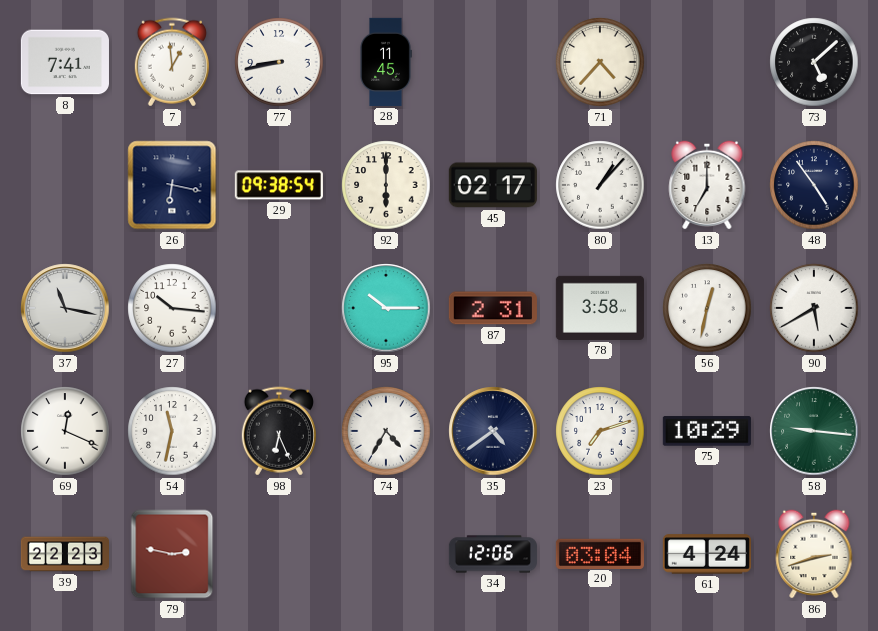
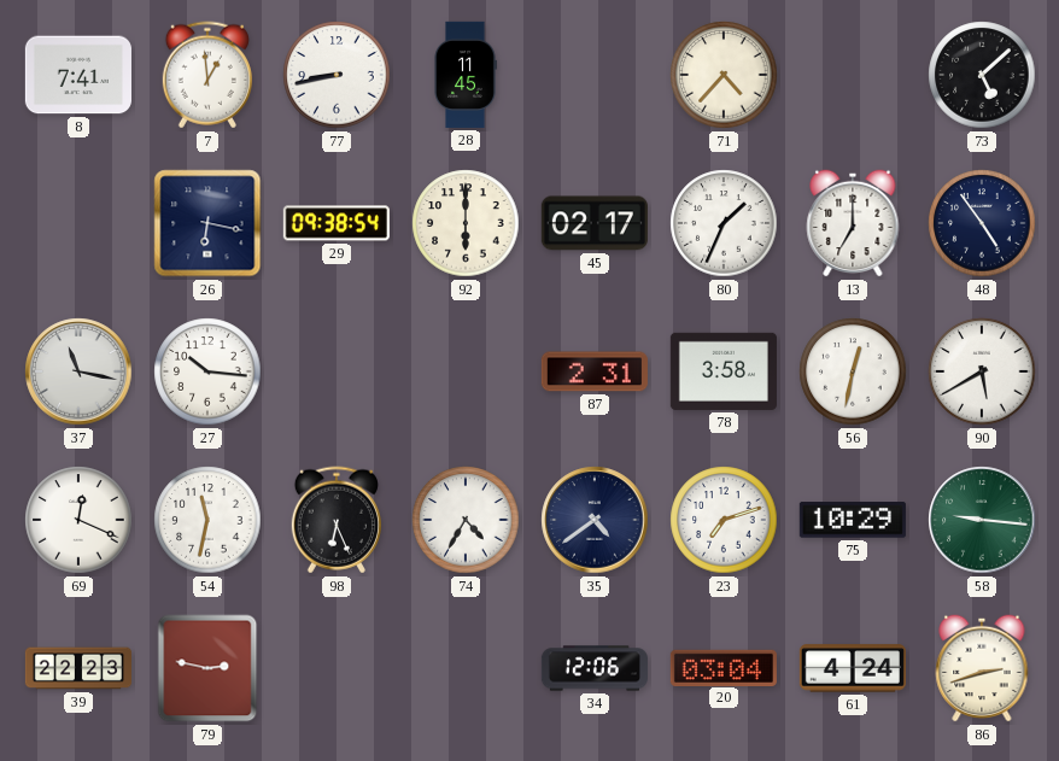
80: 1:07 -> 1:34
95: 10:15 -> none
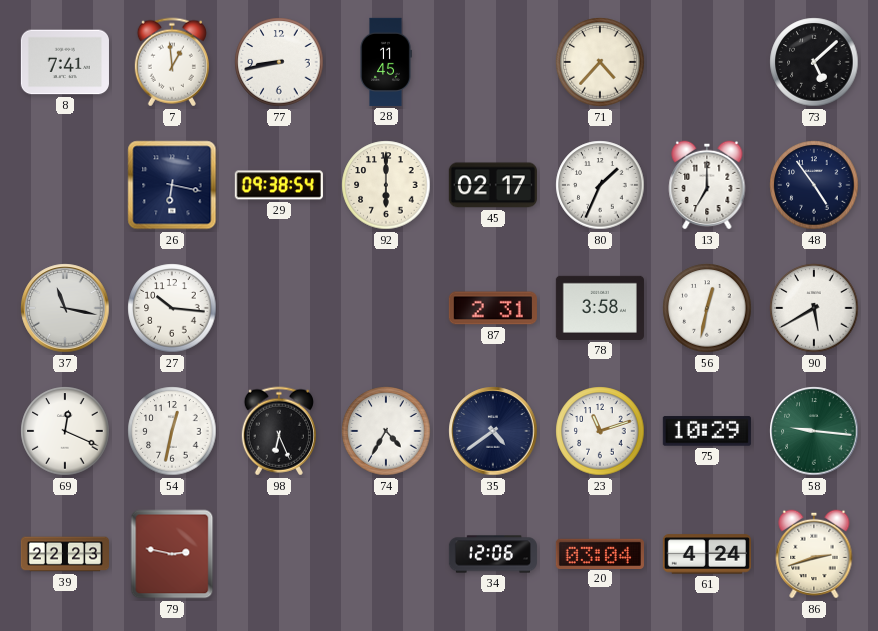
54: 11:32 -> 12:32
23: 7:12 -> 11:12
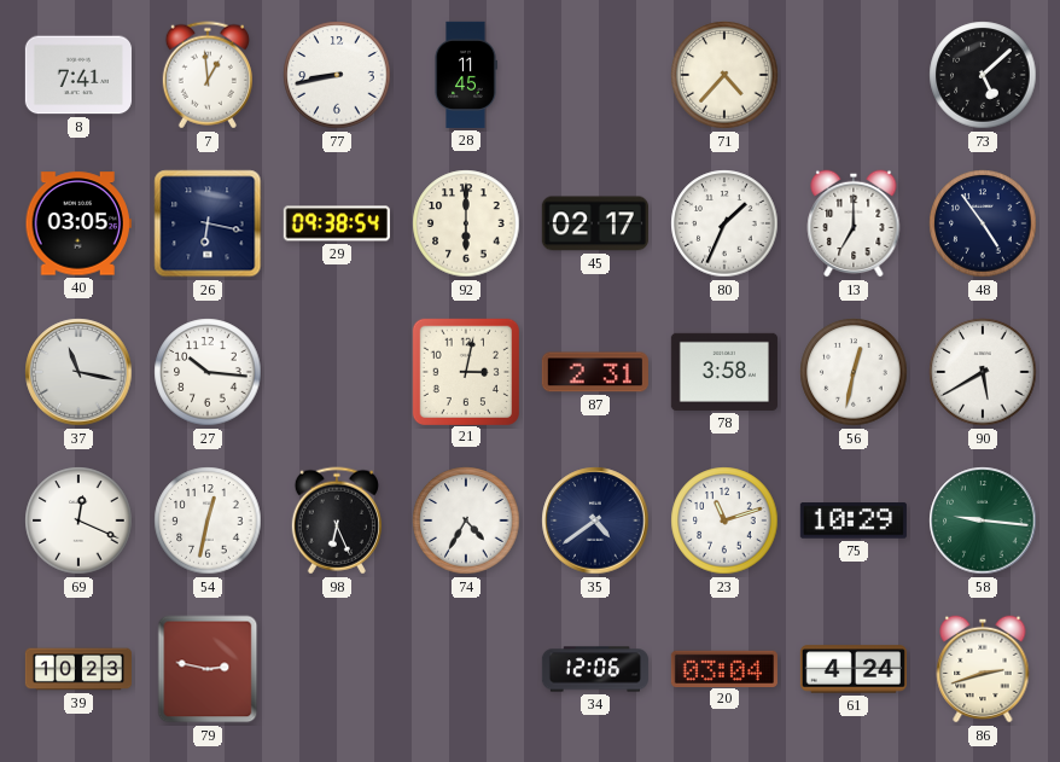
40: none -> 03:05
21: none -> 3:02
39: 22:23 -> 10:23
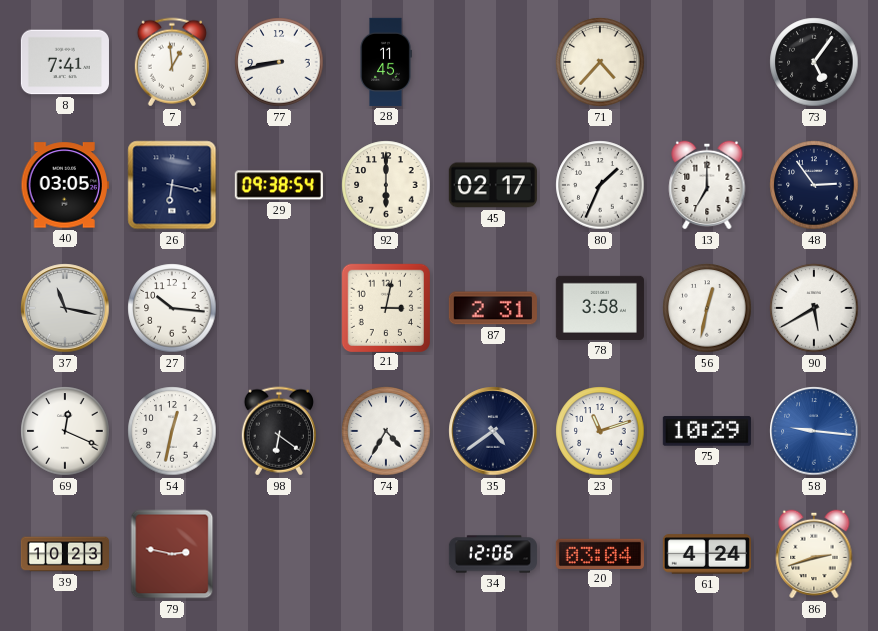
73: 5:08 -> 5:06
48: 4:54 -> 2:54
98: 6:26 -> 6:21
58 dial: green -> blue
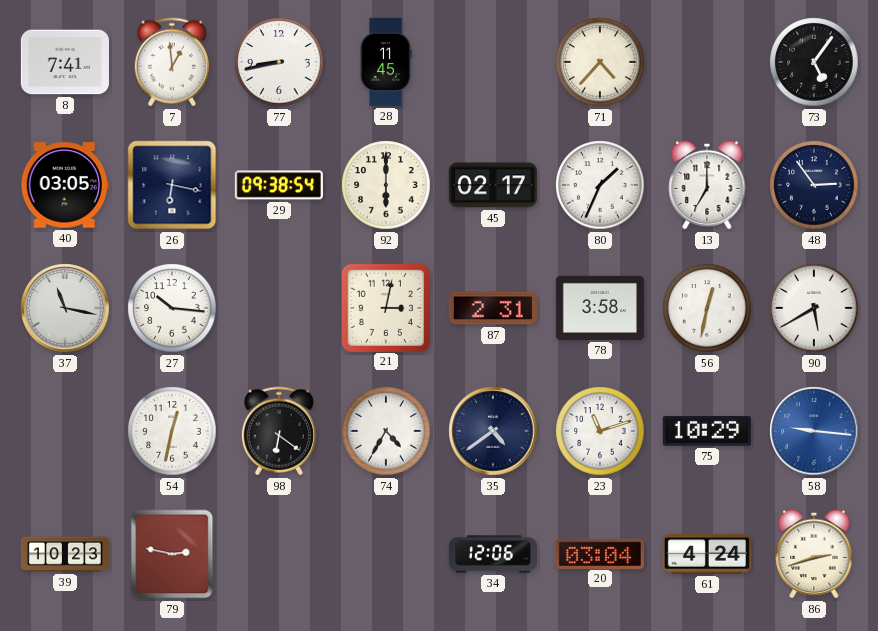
69: 12:19 -> none
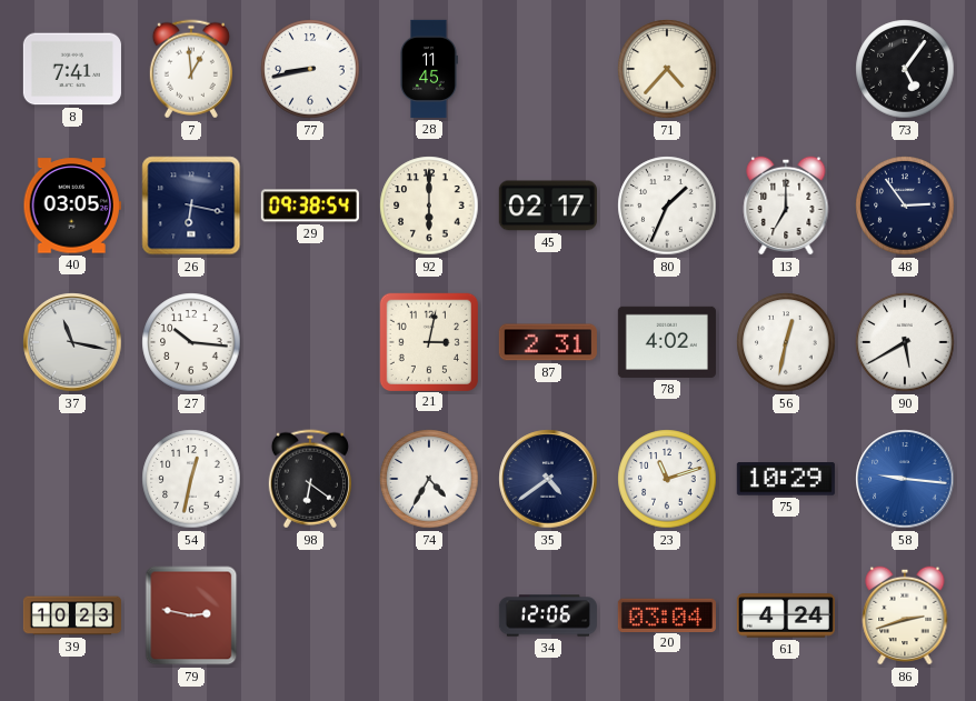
78: 3:58 -> 4:02
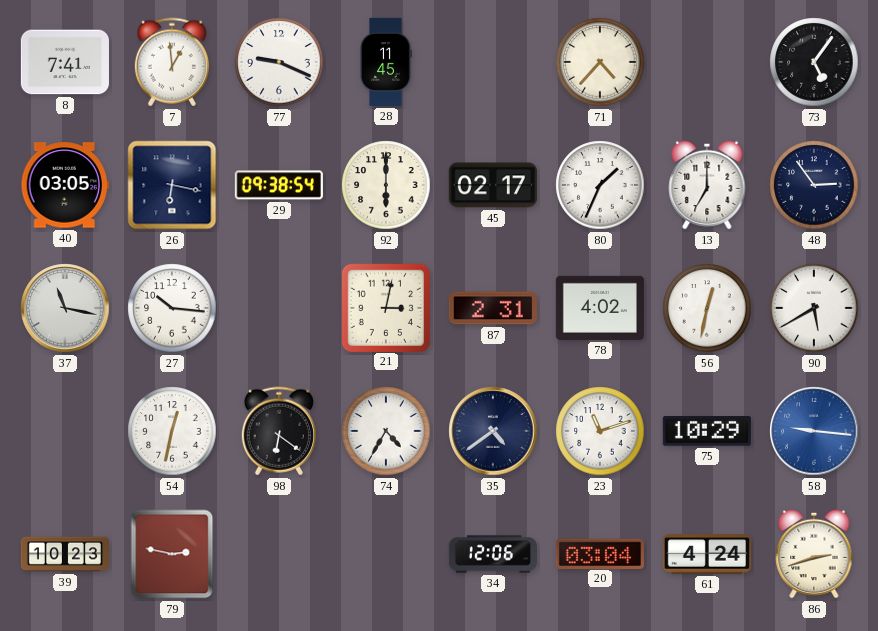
77: 8:43 -> 9:19
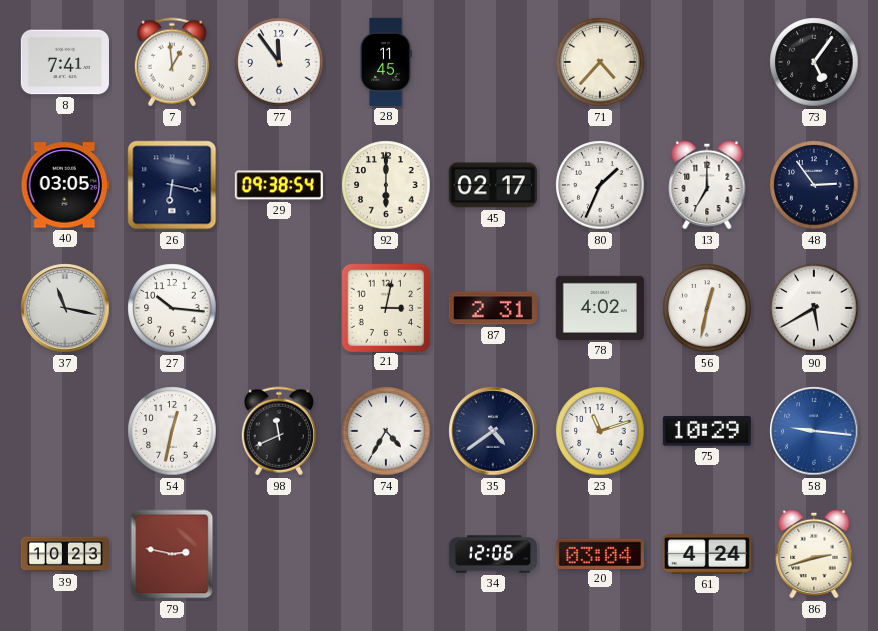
77: 9:19 -> 11:54
98: 6:21 -> 11:41
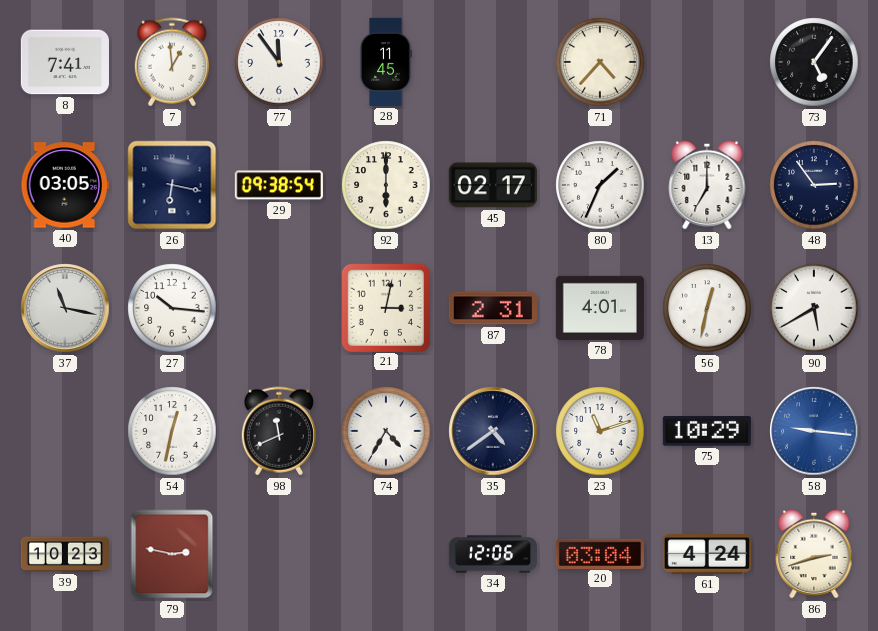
78: 4:02 -> 4:01
